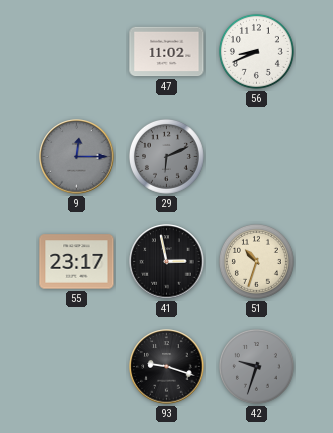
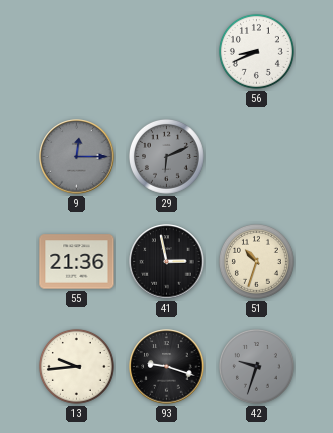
47: 11:02 -> none
55: 23:17 -> 21:36
13: none -> 9:44
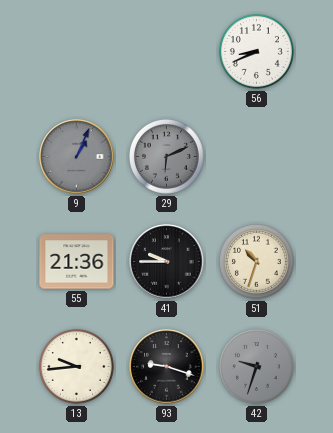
9: 12:15 -> 1:04
41: 2:58 -> 9:45
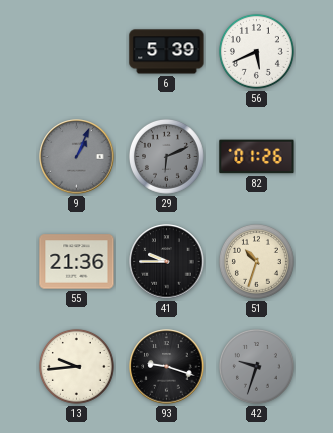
6: none -> 5:39
56: 8:41 -> 5:41
82: none -> 01:26
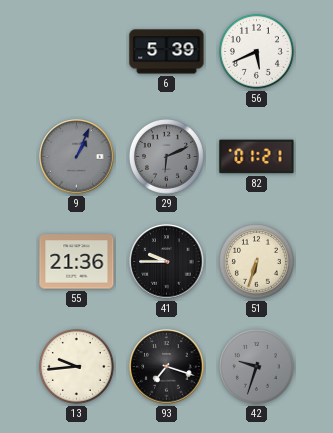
82: 01:26 -> 01:21
51: 10:33 -> 6:33
93: 9:18 -> 7:18
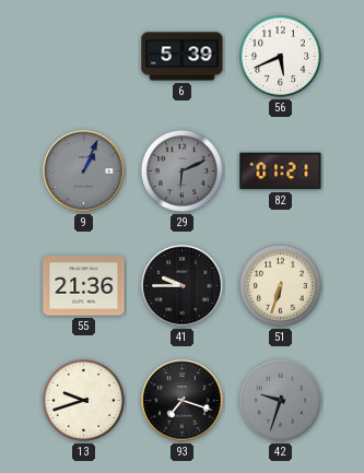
13: 9:44 -> 9:42
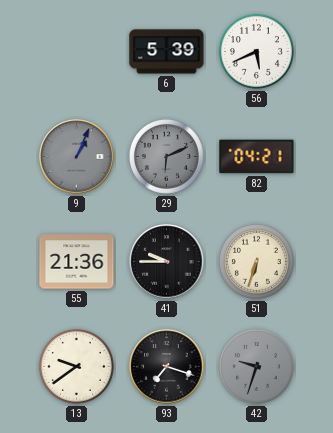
82: 01:21 -> 04:21
13: 9:42 -> 9:39
